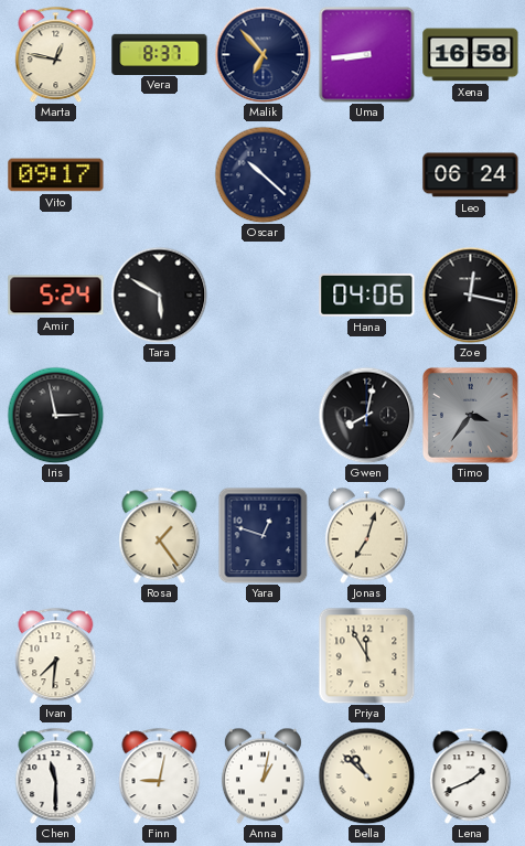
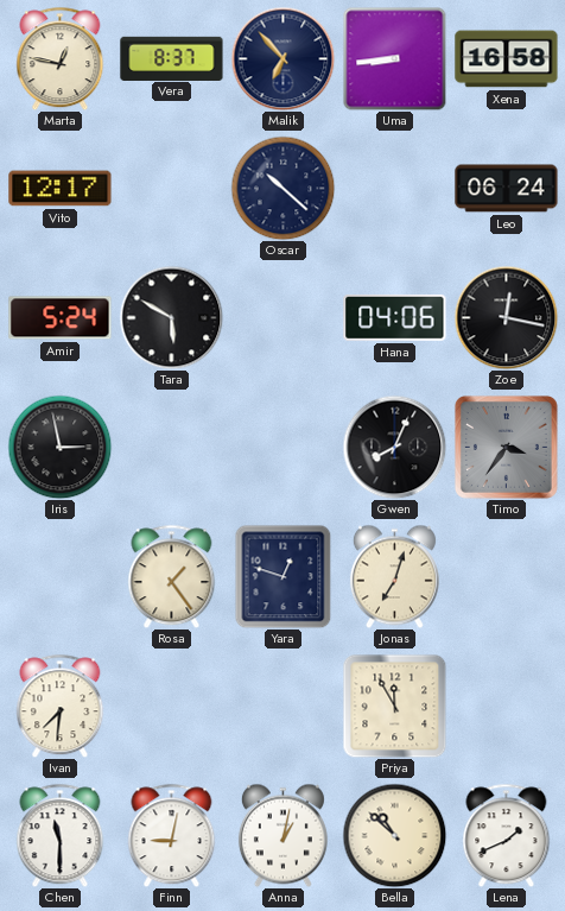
Vito: 09:17 -> 12:17
Gwen: 8:02 -> 8:04
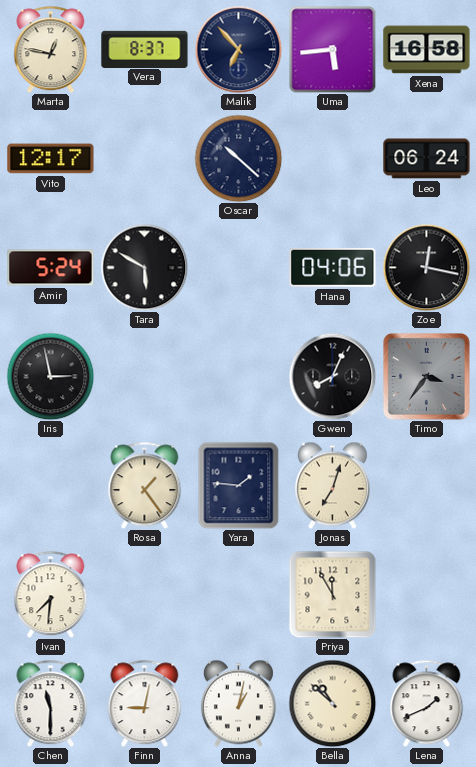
Uma: 8:44 -> 5:44
Yara: 12:48 -> 1:46
